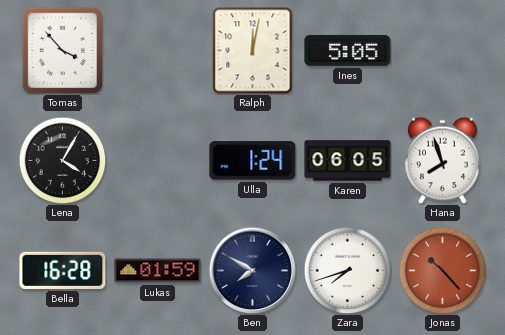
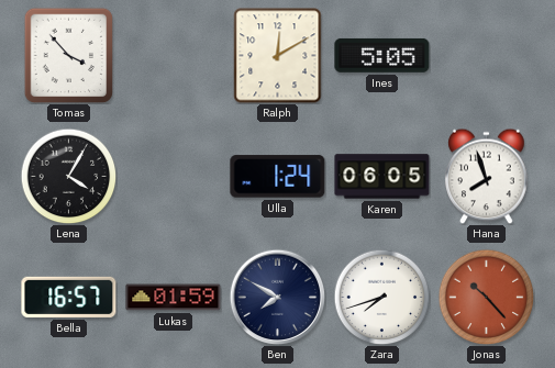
Ralph: 12:02 -> 12:10
Bella: 16:28 -> 16:57
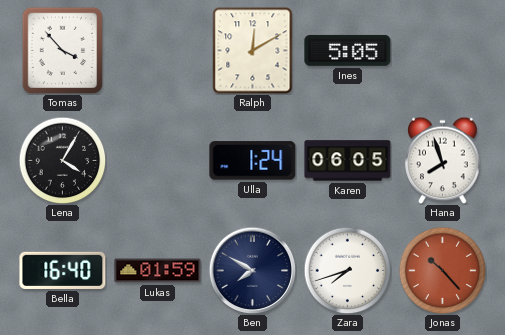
Bella: 16:57 -> 16:40
